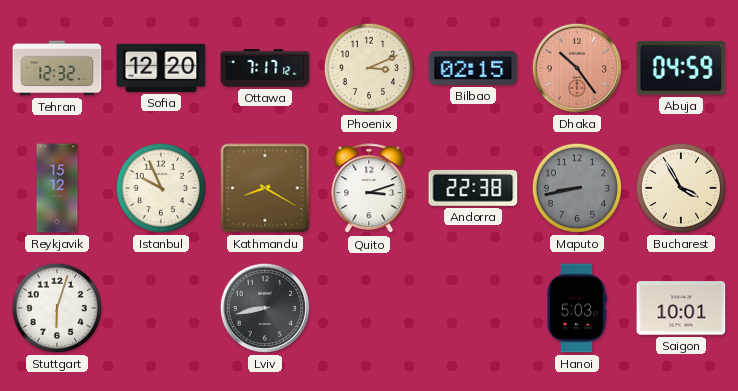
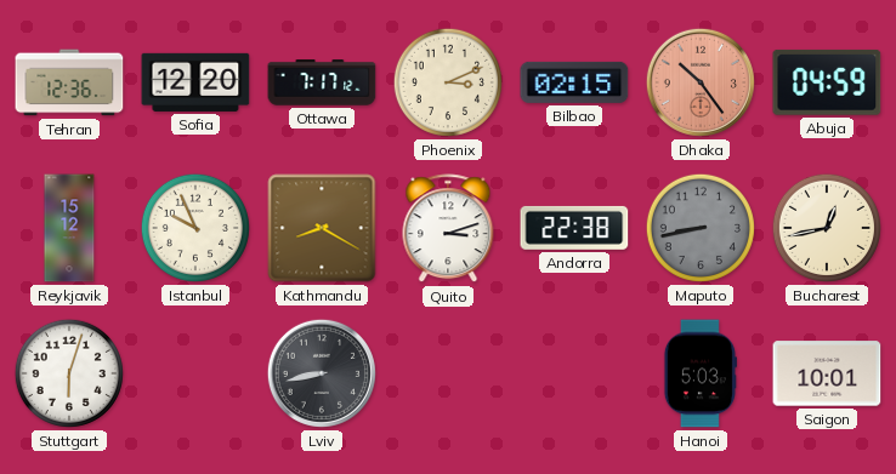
Tehran: 12:32 -> 12:36
Bucharest: 3:55 -> 12:43
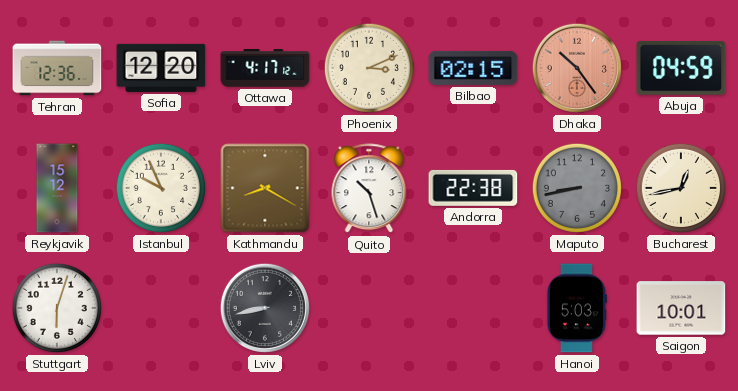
Ottawa: 7:17 -> 4:17
Quito: 3:12 -> 10:27
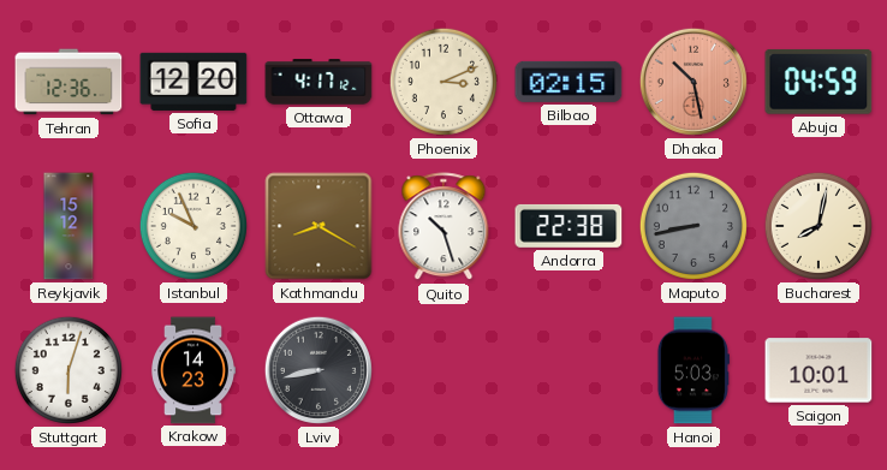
Dhaka: 10:24 -> 10:28
Bucharest: 12:43 -> 8:02
Krakow: none -> 14:23
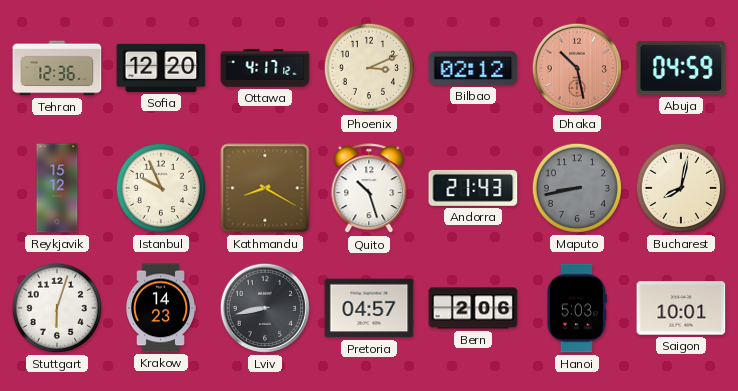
Bilbao: 02:15 -> 02:12
Andorra: 22:38 -> 21:43
Pretoria: none -> 04:57
Bern: none -> 2:06
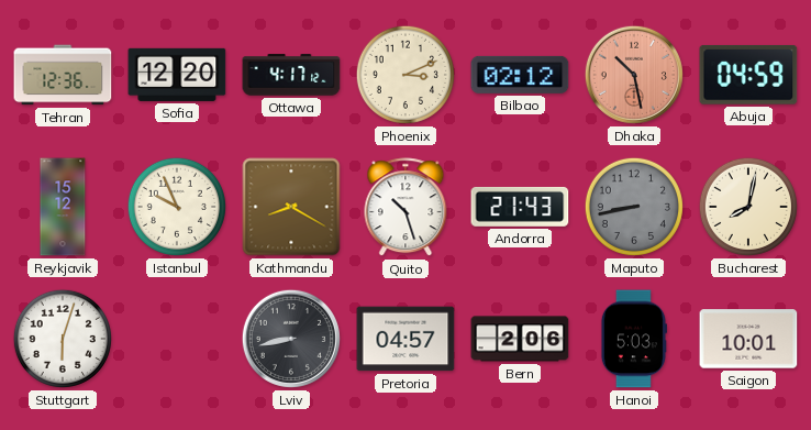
Krakow: 14:23 -> none
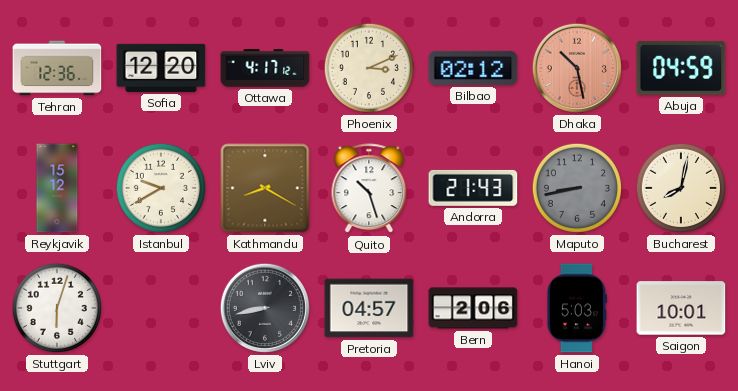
Istanbul: 9:56 -> 9:40
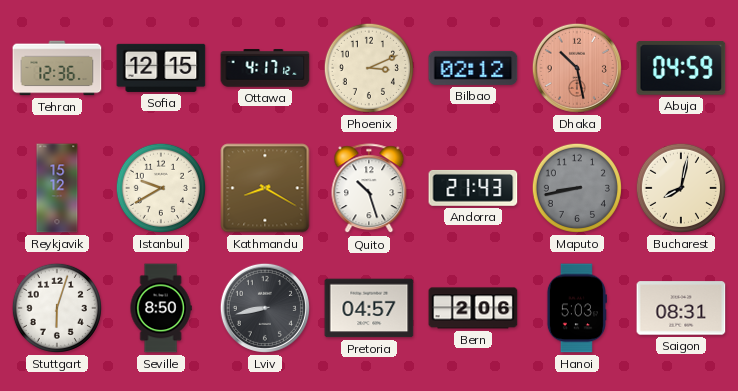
Sofia: 12:20 -> 12:15
Seville: none -> 8:50
Saigon: 10:01 -> 08:31
